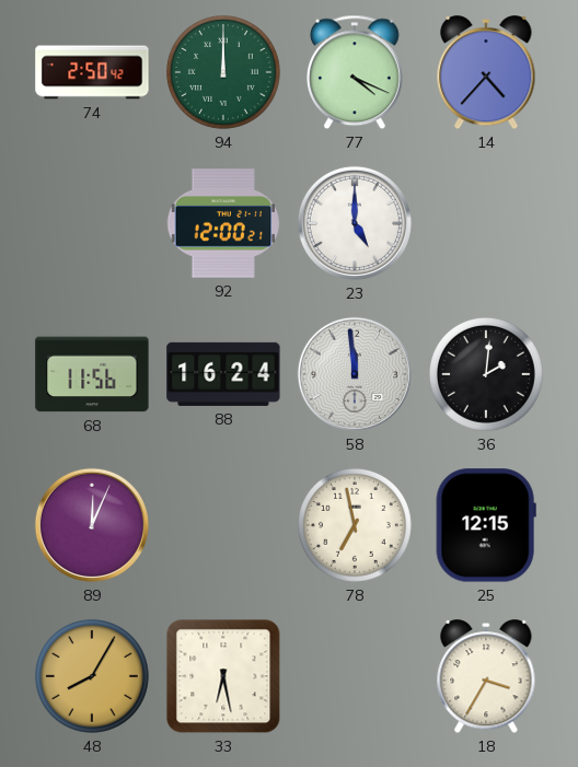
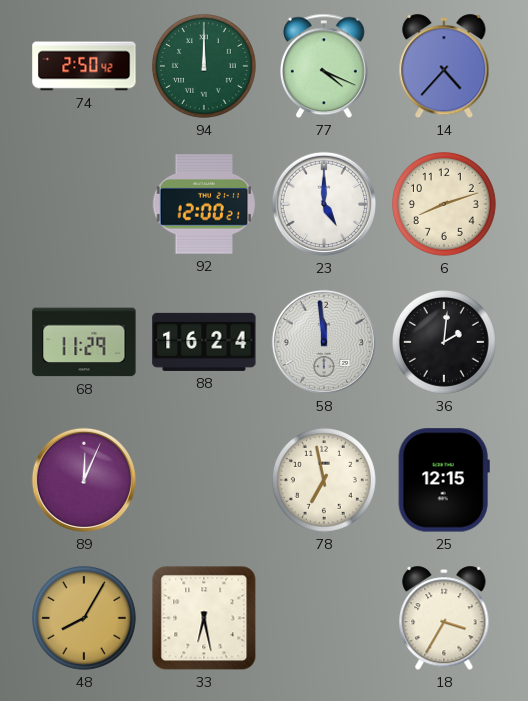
6: none -> 8:12
68: 11:56 -> 11:29
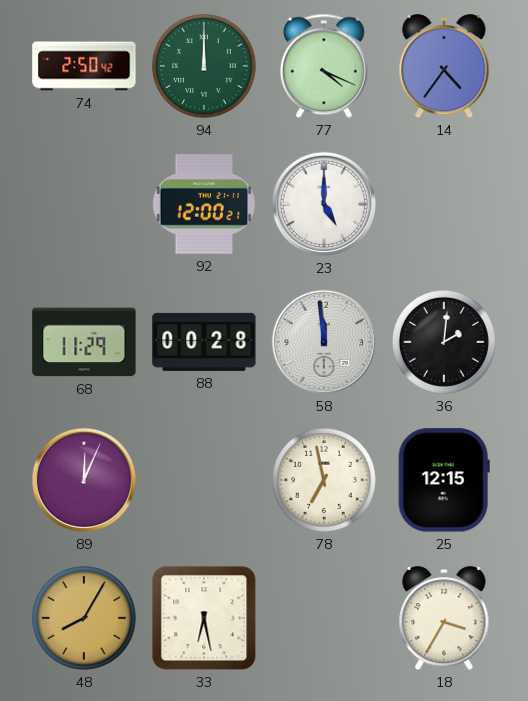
14: 4:37 -> 4:36
6: 8:12 -> none
88: 16:24 -> 00:28
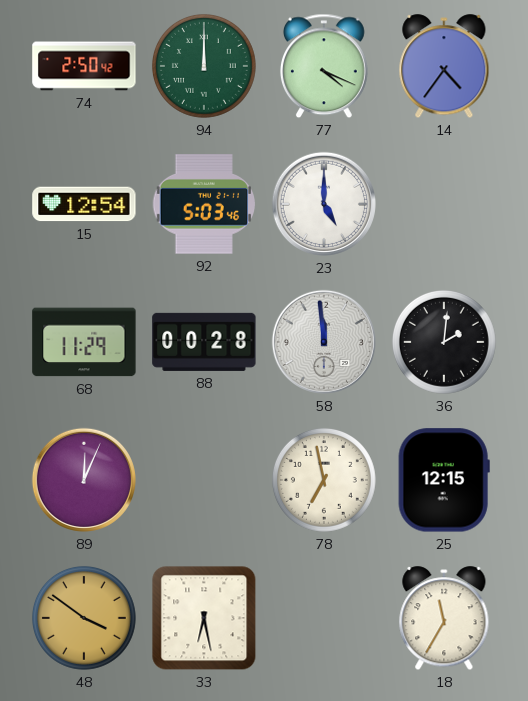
15: none -> 12:54
92: 12:00 -> 5:03
48: 8:05 -> 3:51
18: 3:35 -> 11:35
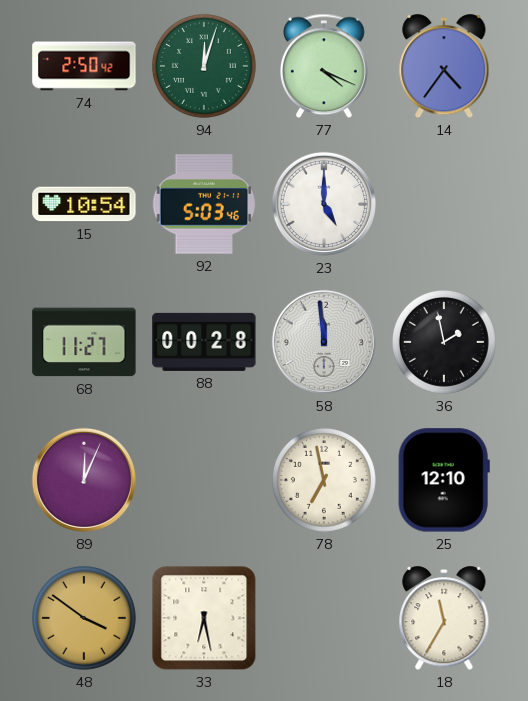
94: 12:00 -> 12:03
15: 12:54 -> 10:54
68: 11:29 -> 11:27
36: 2:01 -> 1:58
25: 12:15 -> 12:10
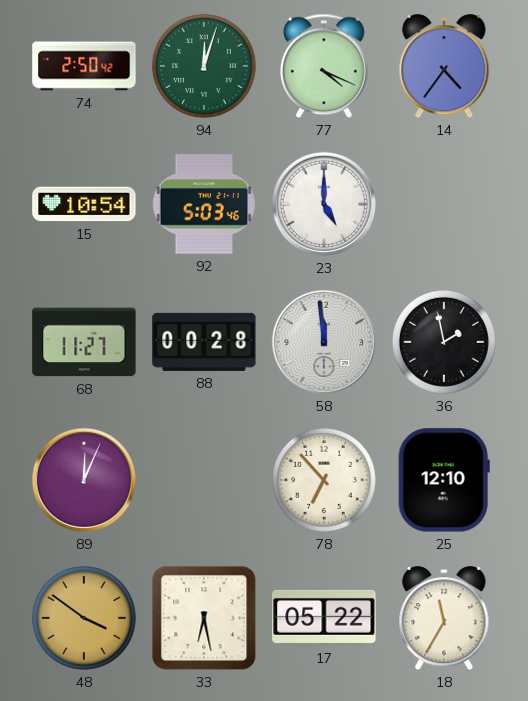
78: 6:58 -> 6:53
17: none -> 05:22
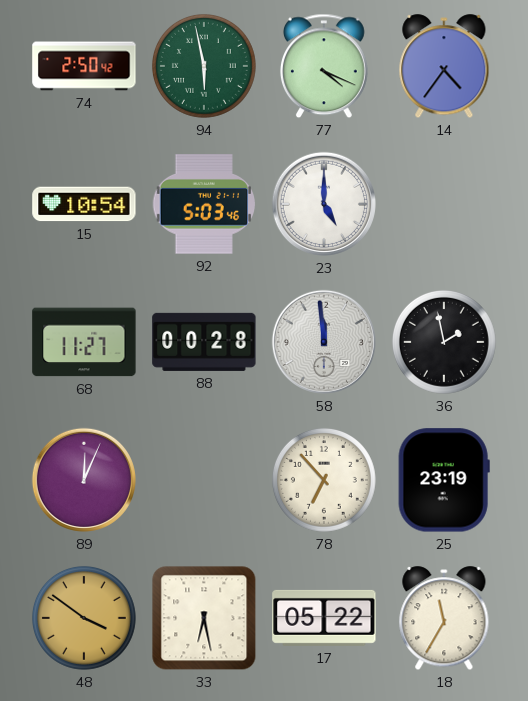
94: 12:03 -> 5:58
25: 12:10 -> 23:19
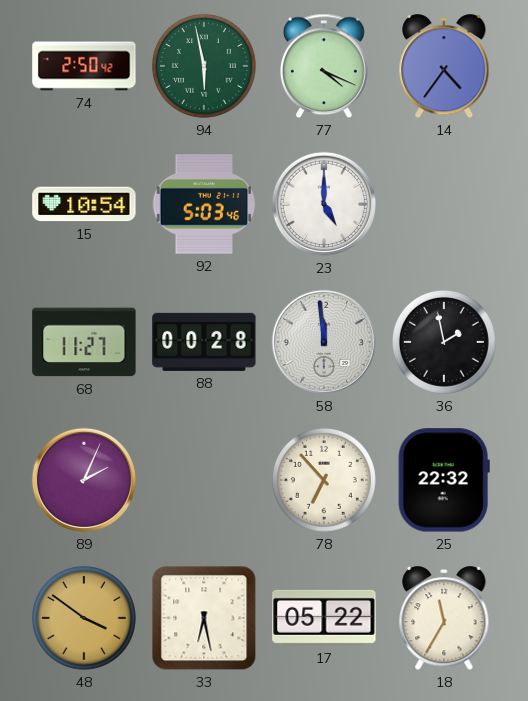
89: 12:04 -> 2:04
25: 23:19 -> 22:32
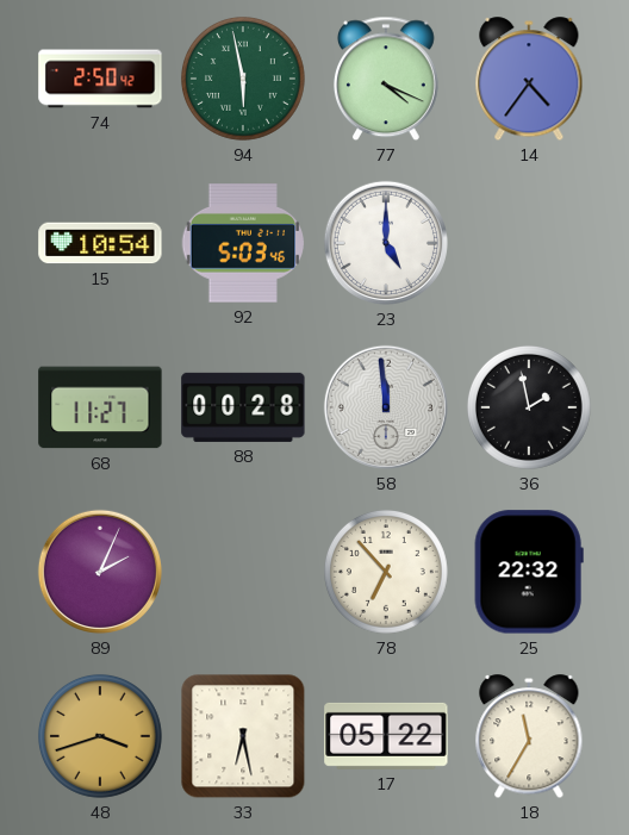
48: 3:51 -> 3:42
